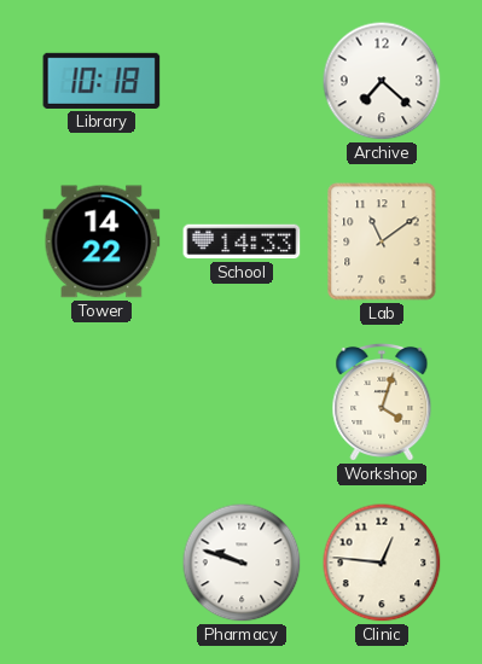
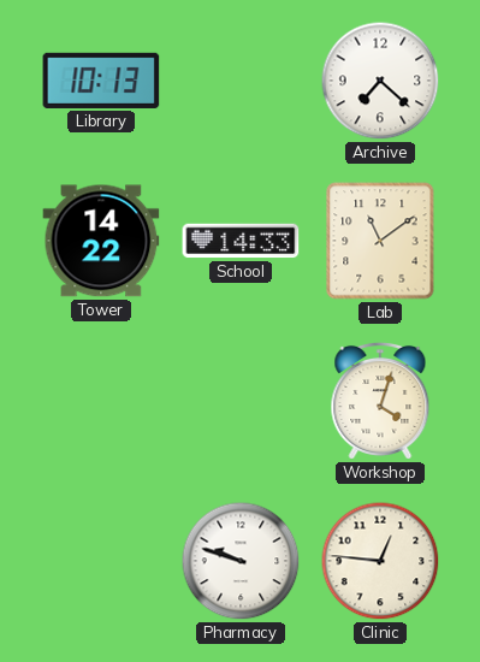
Library: 10:18 -> 10:13
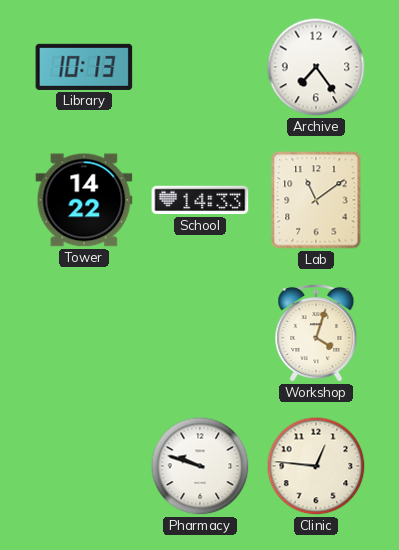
Archive: 7:22 -> 7:24
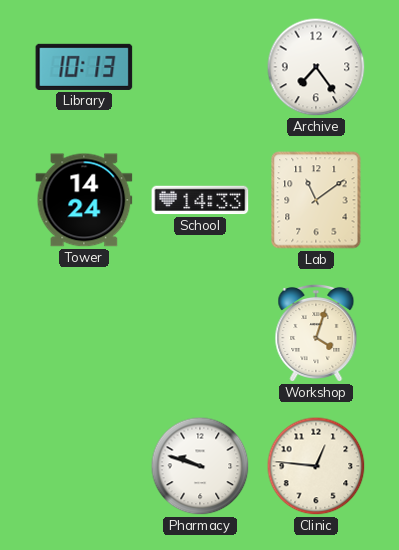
Tower: 14:22 -> 14:24
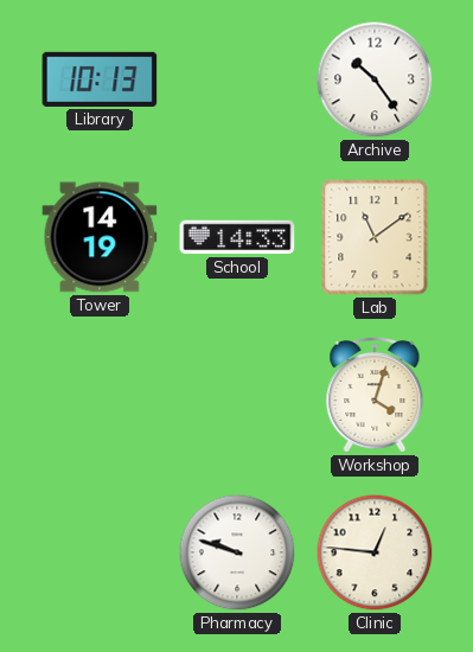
Archive: 7:24 -> 10:24
Tower: 14:24 -> 14:19
